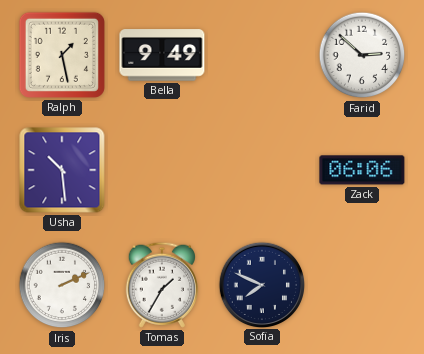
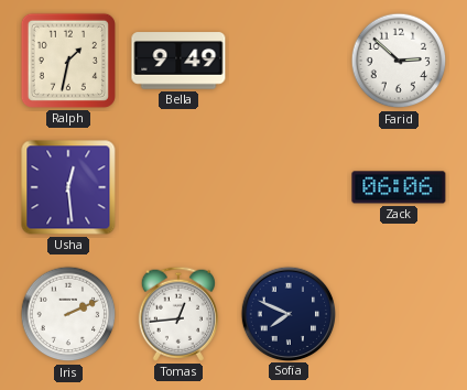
Ralph: 1:28 -> 1:32
Usha: 10:29 -> 12:29
Tomas: 1:35 -> 12:44
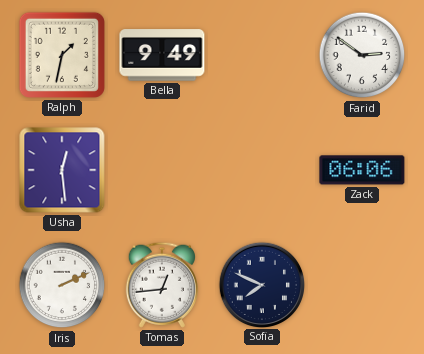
Farid: 2:52 -> 2:51
